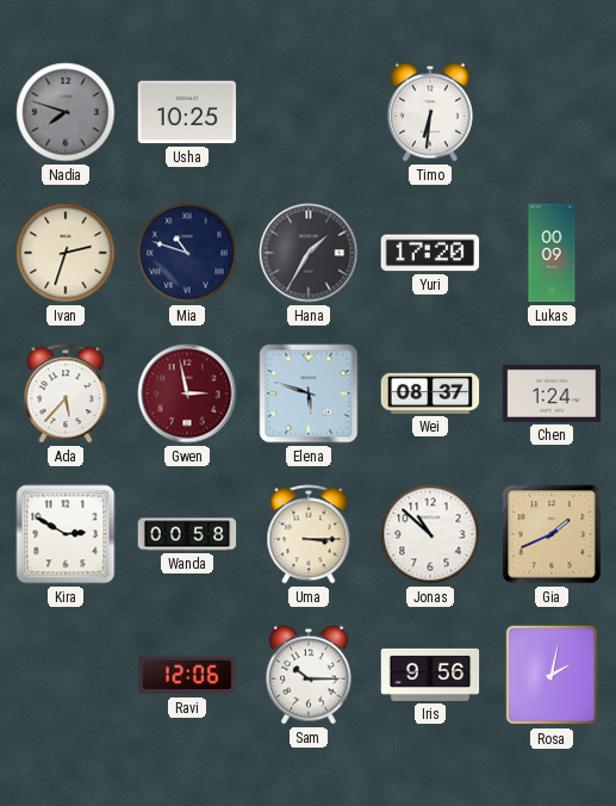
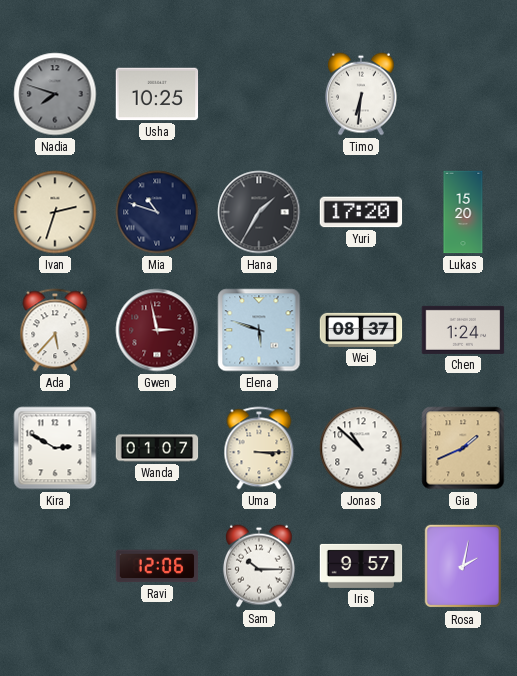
Lukas: 00:09 -> 15:20
Wanda: 00:58 -> 01:07
Iris: 9:56 -> 9:57
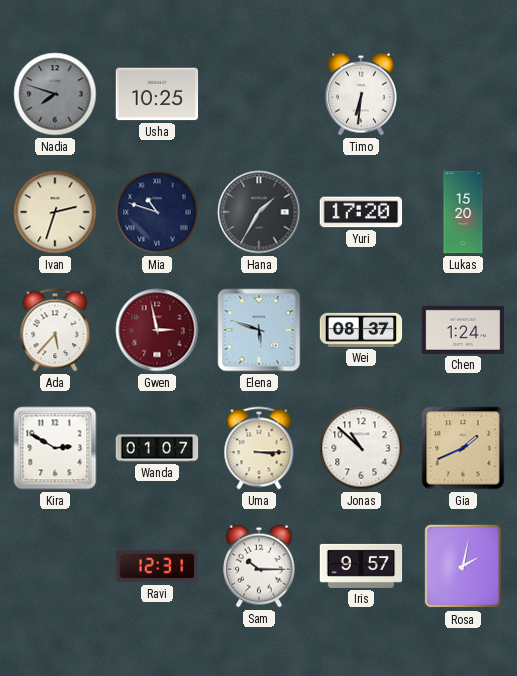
Ravi: 12:06 -> 12:31
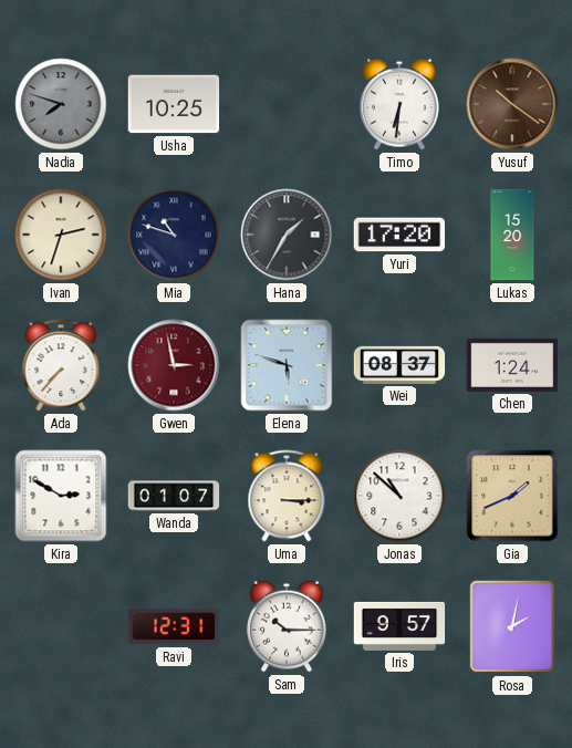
Yusuf: none -> 10:21
Ada: 5:37 -> 7:37
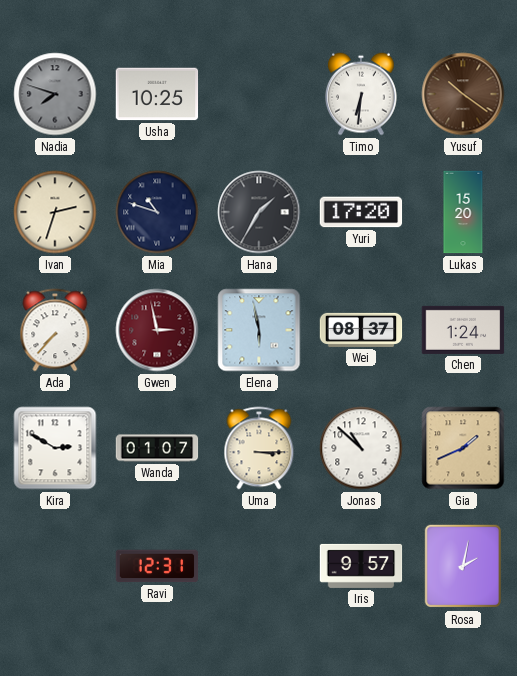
Elena: 5:48 -> 5:58
Sam: 10:15 -> none
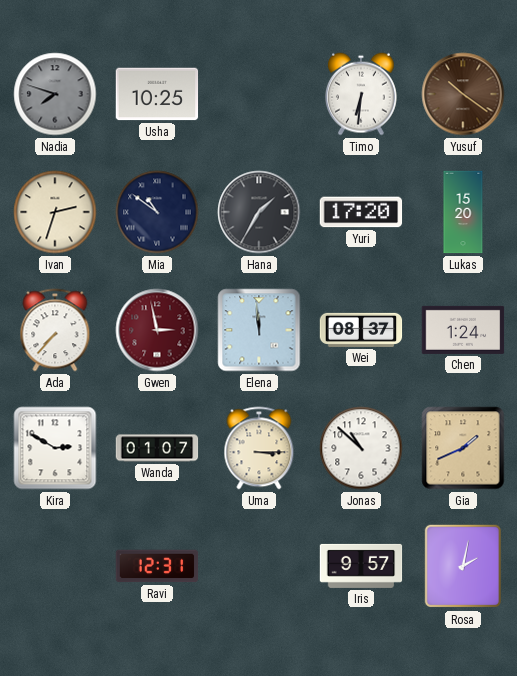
Mia: 10:48 -> 10:51
Elena: 5:58 -> 11:59
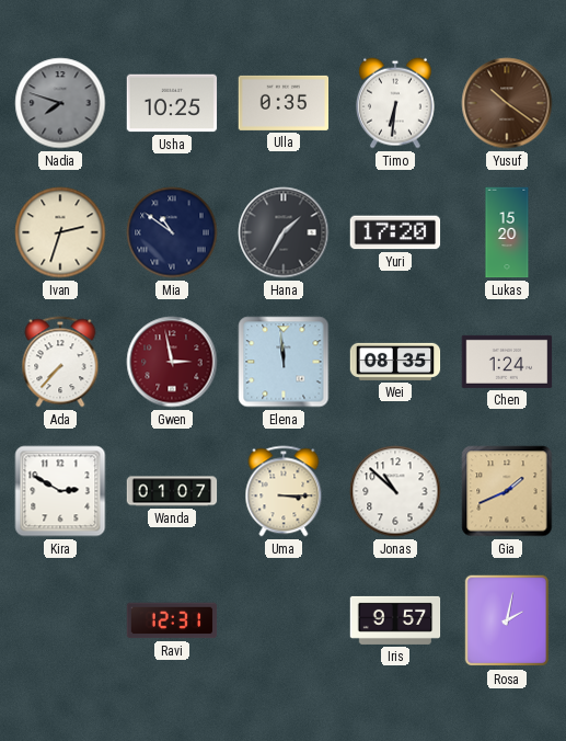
Ulla: none -> 0:35
Wei: 08:37 -> 08:35
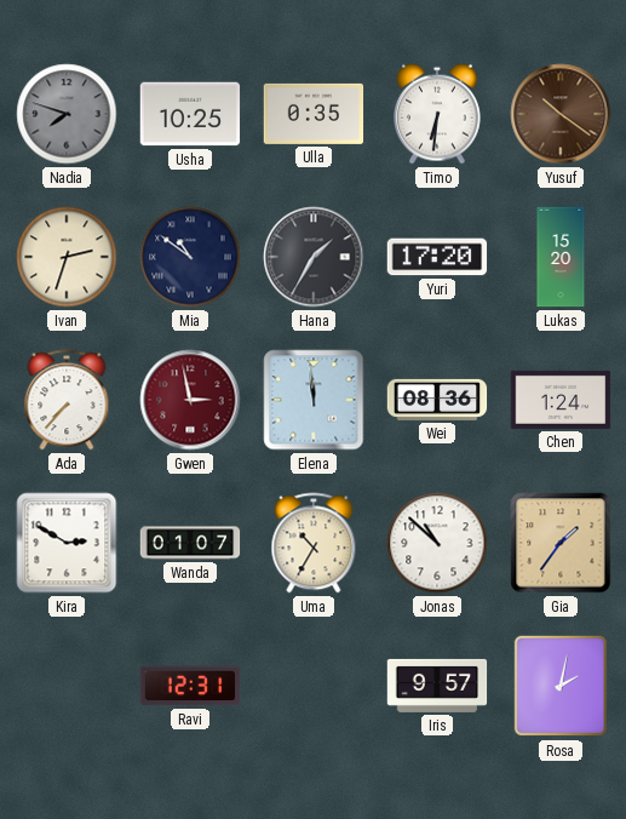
Wei: 08:35 -> 08:36
Uma: 3:15 -> 10:35
Gia: 1:41 -> 1:36
